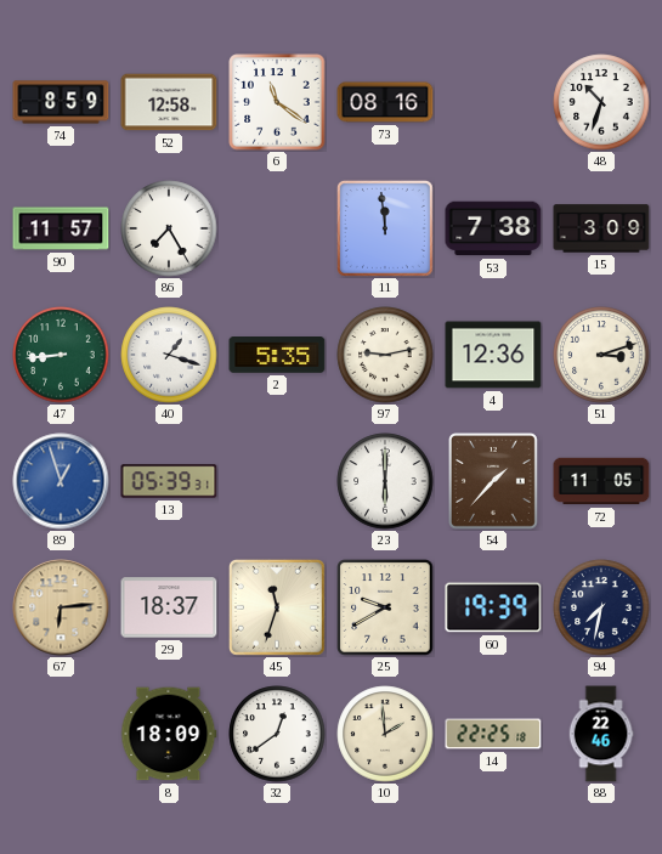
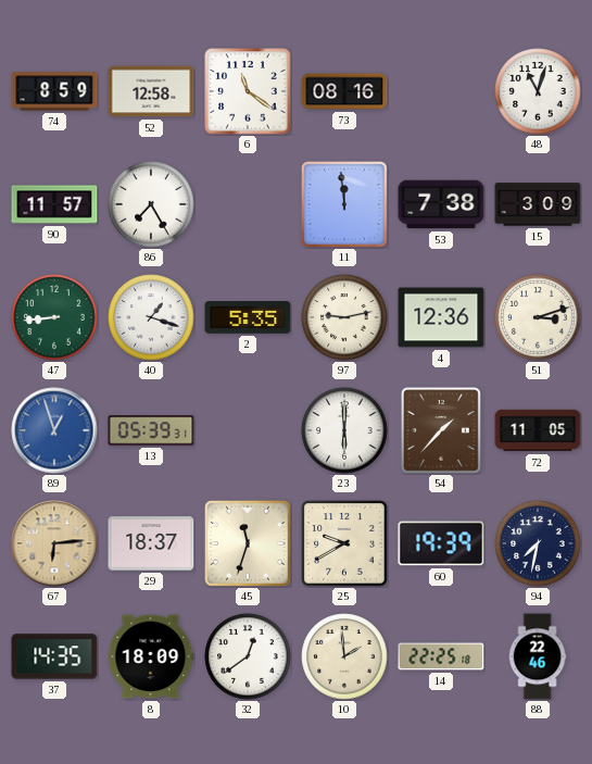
48: 10:33 -> 11:03
37: none -> 14:35
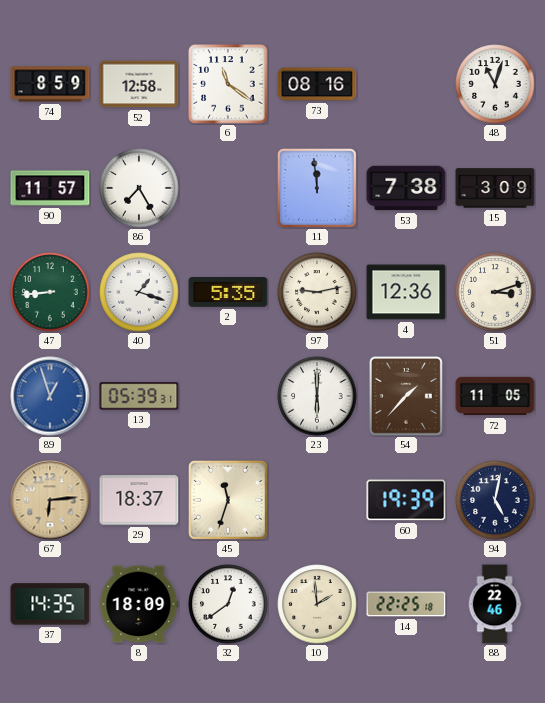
25: 9:40 -> none
94: 7:32 -> 5:02
